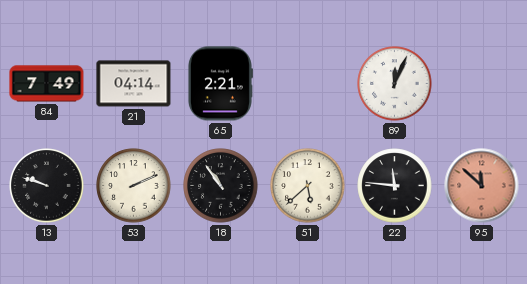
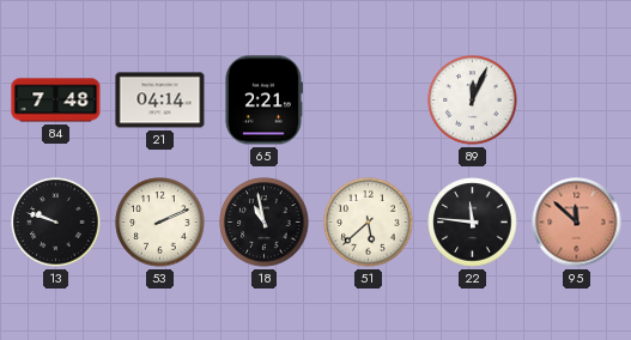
84: 7:49 -> 7:48
18: 10:54 -> 10:58
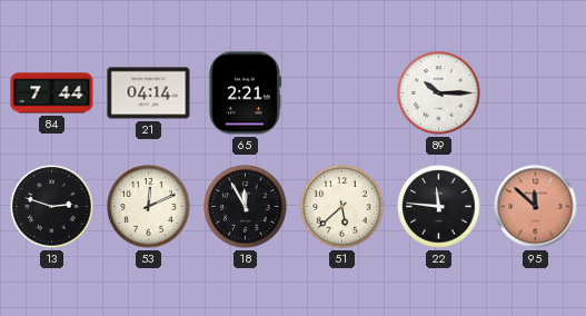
84: 7:48 -> 7:44
89: 12:04 -> 10:15
13: 9:48 -> 2:48
53: 2:11 -> 12:11
18: 10:58 -> 11:55
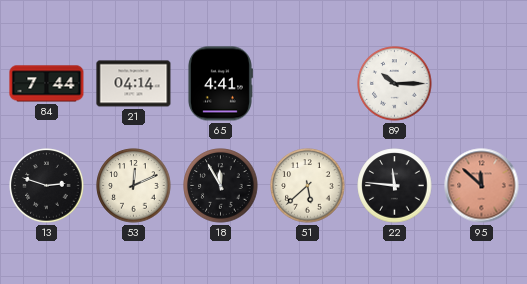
65: 2:21 -> 4:41
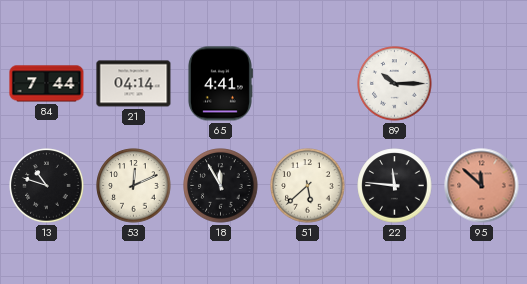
13: 2:48 -> 10:48
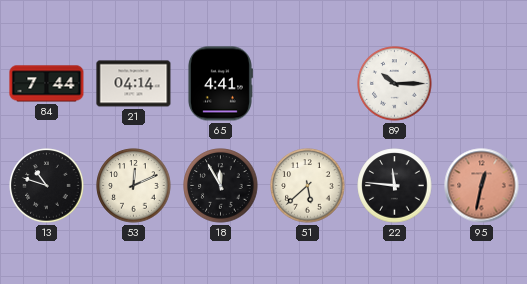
95: 11:52 -> 12:32
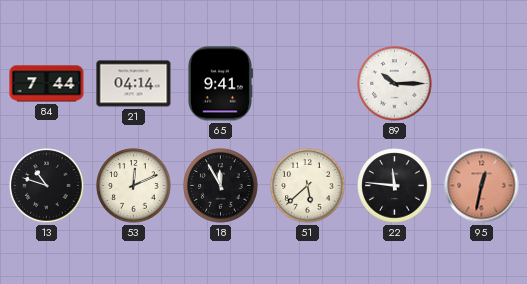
65: 4:41 -> 9:41
